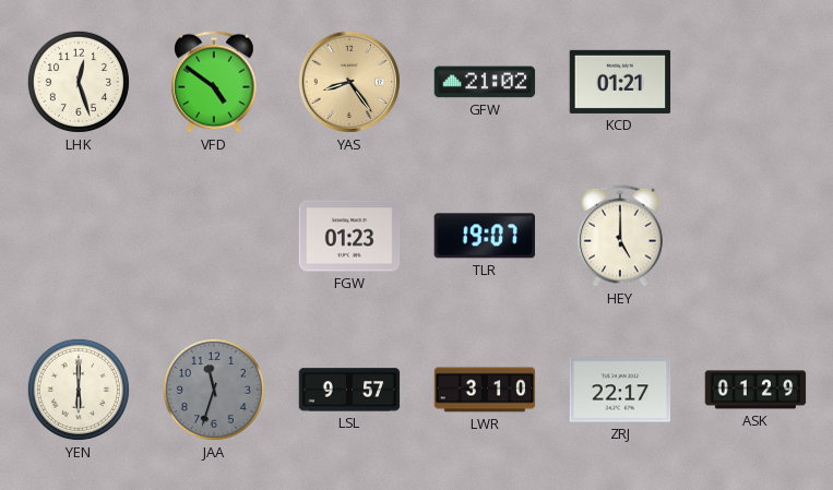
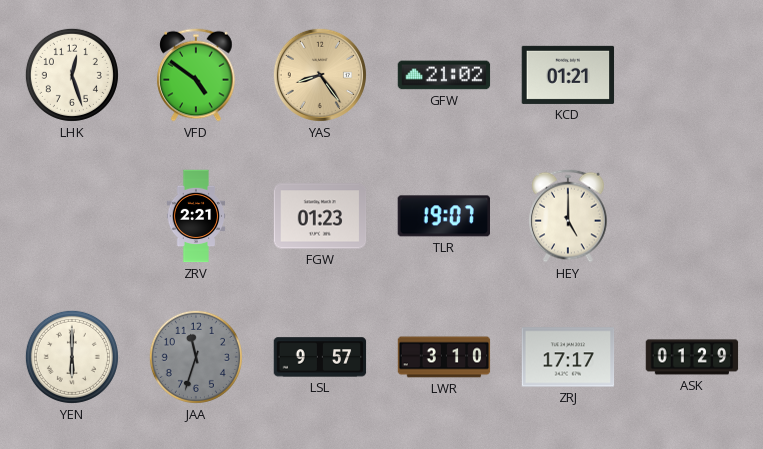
ZRV: none -> 2:21
ZRJ: 22:17 -> 17:17
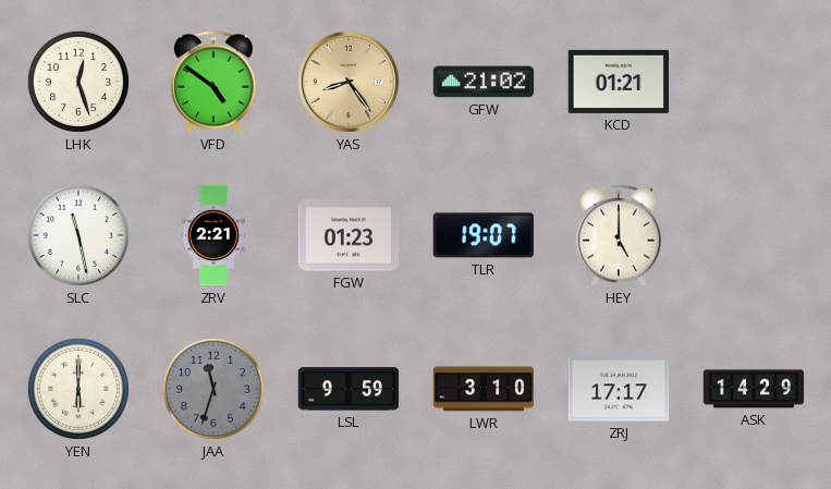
SLC: none -> 11:28
LSL: 9:57 -> 9:59
ASK: 01:29 -> 14:29
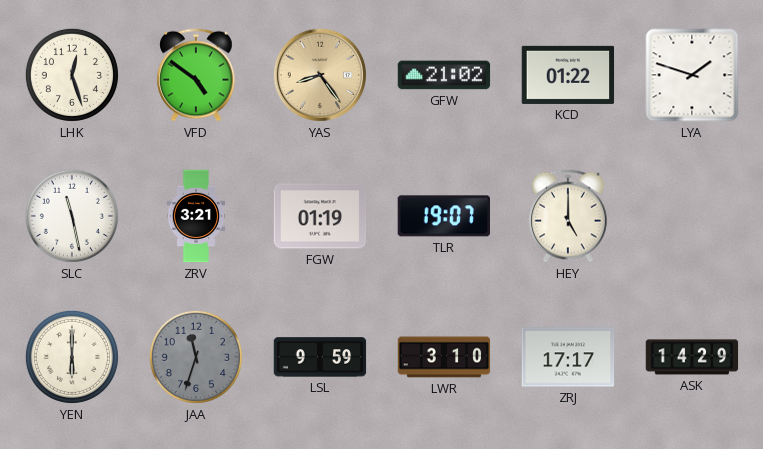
KCD: 01:21 -> 01:22
LYA: none -> 1:48
ZRV: 2:21 -> 3:21
FGW: 01:23 -> 01:19
